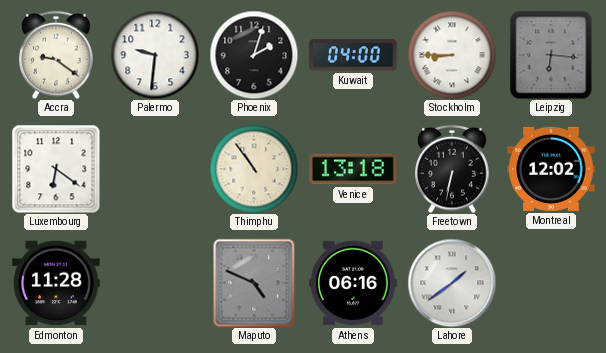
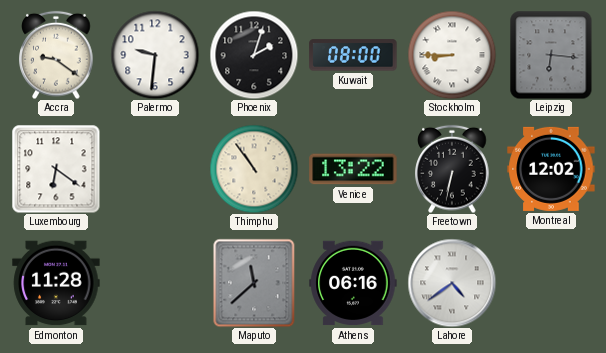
Kuwait: 04:00 -> 08:00
Venice: 13:18 -> 13:22
Maputo: 4:49 -> 11:38
Lahore: 1:39 -> 4:39
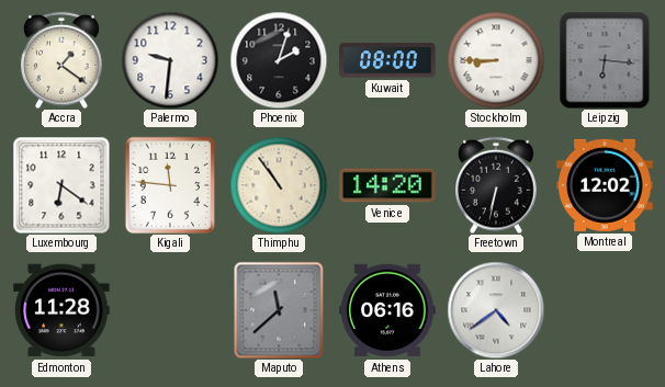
Accra: 9:21 -> 1:21
Kigali: none -> 11:46
Venice: 13:22 -> 14:20
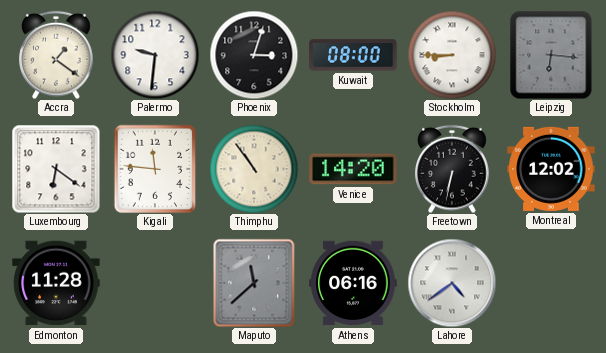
Phoenix: 2:03 -> 3:03
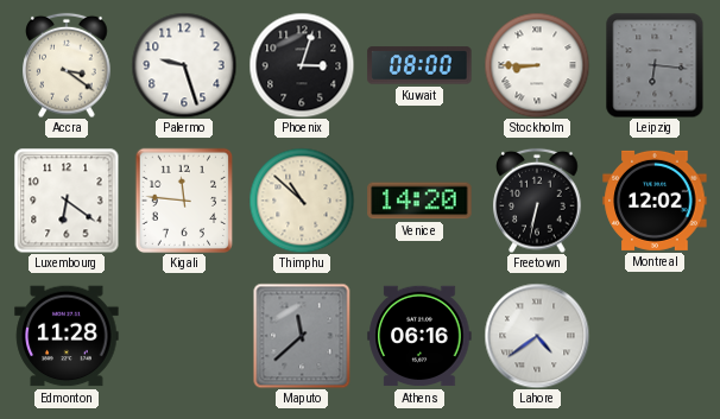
Accra: 1:21 -> 3:21
Palermo: 9:31 -> 9:27
Thimphu: 10:54 -> 10:52
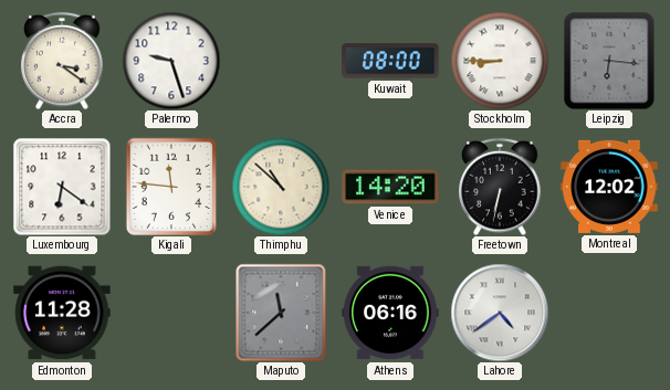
Phoenix: 3:03 -> none
